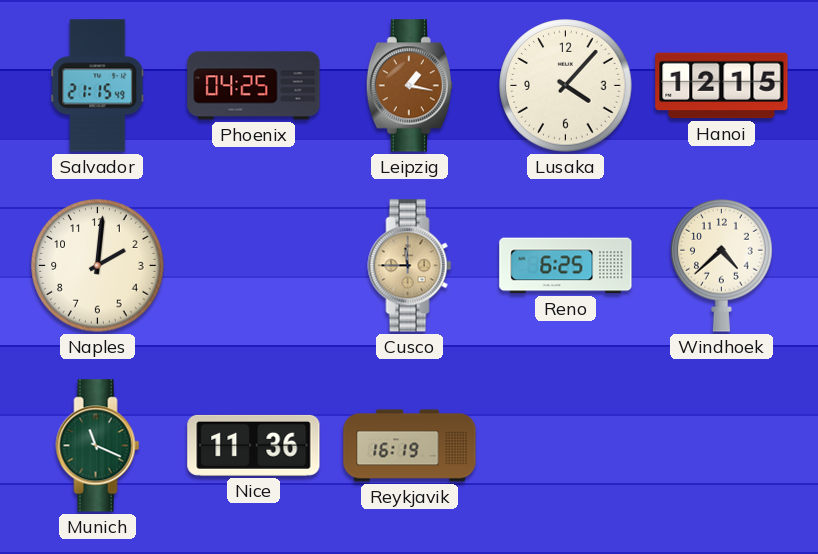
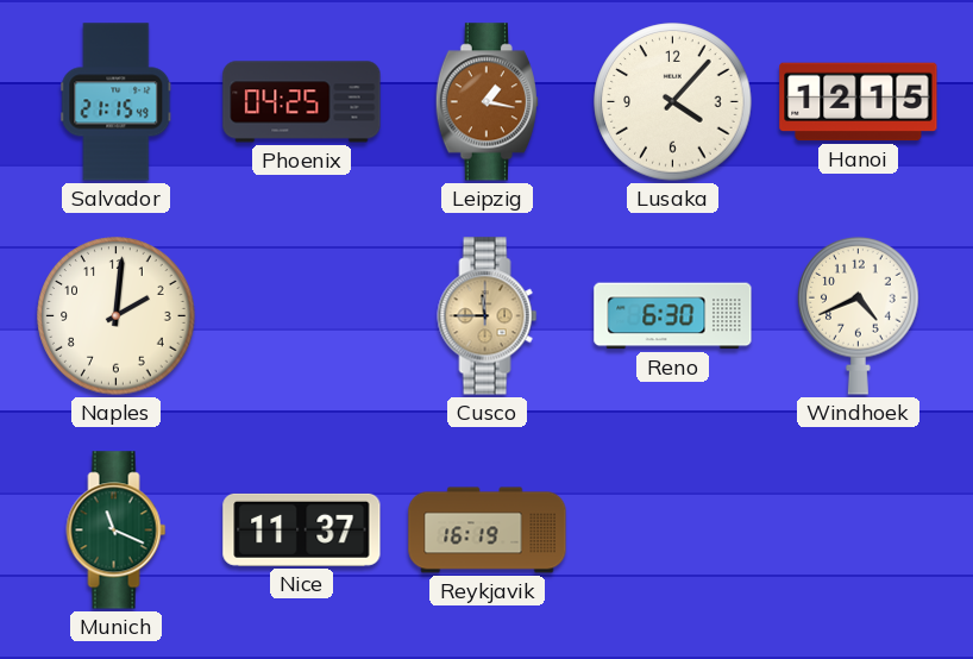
Reno: 6:25 -> 6:30
Windhoek: 4:38 -> 4:41
Nice: 11:36 -> 11:37
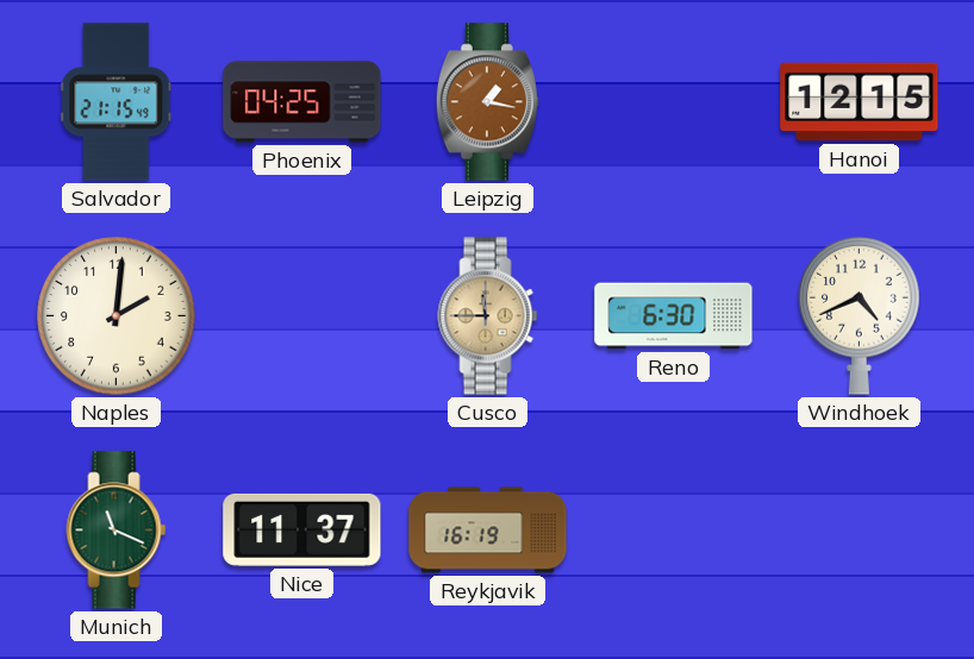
Lusaka: 4:07 -> none
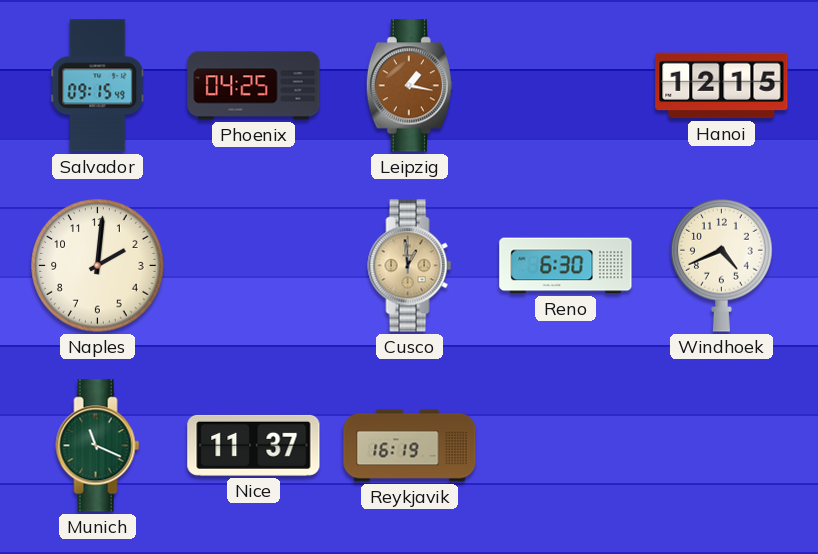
Salvador: 21:15 -> 09:15
Cusco: 11:45 -> 12:59
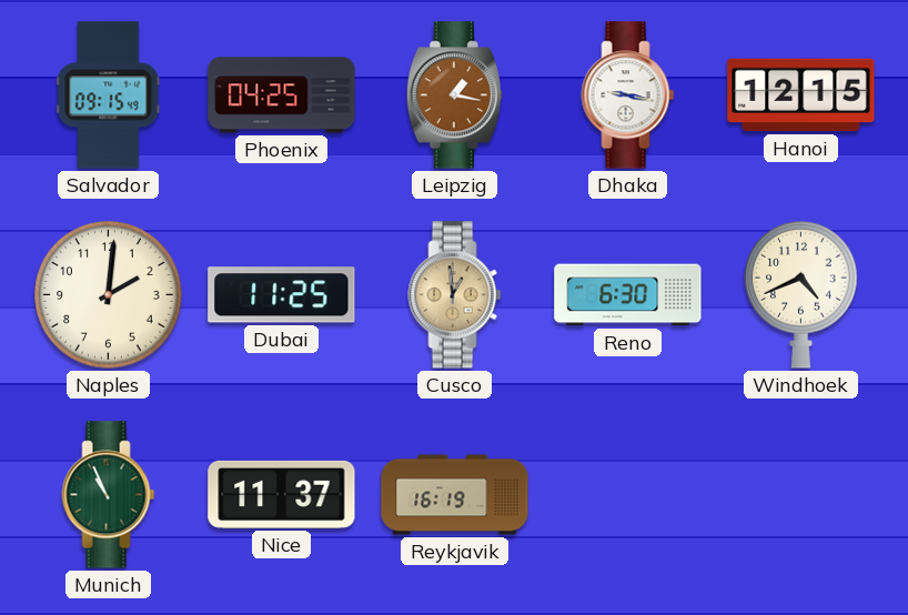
Dhaka: none -> 9:17
Dubai: none -> 11:25
Munich: 11:19 -> 10:56
